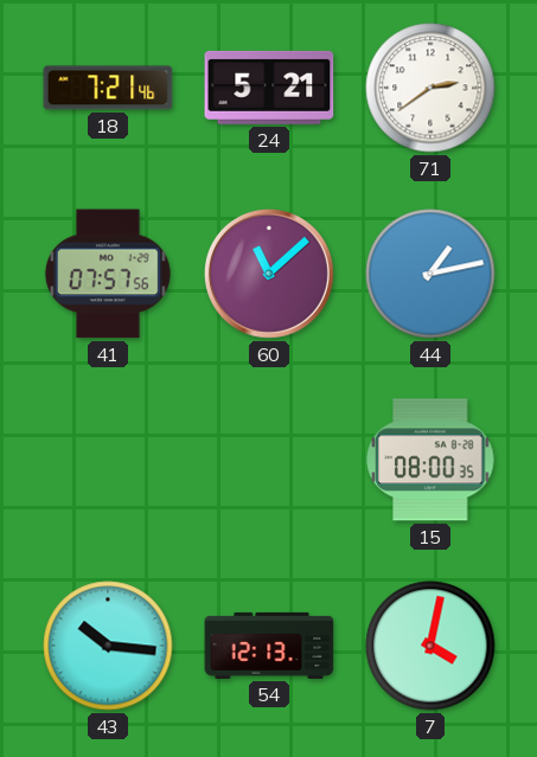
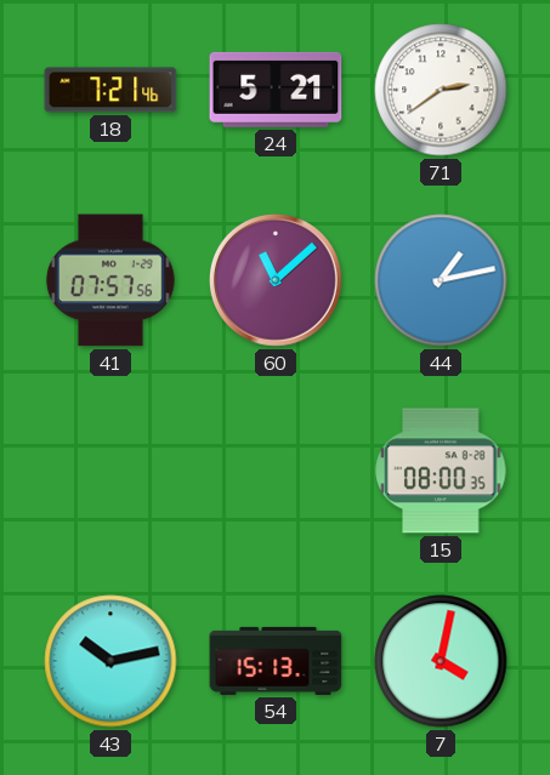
43: 10:16 -> 10:13
54: 12:13 -> 15:13
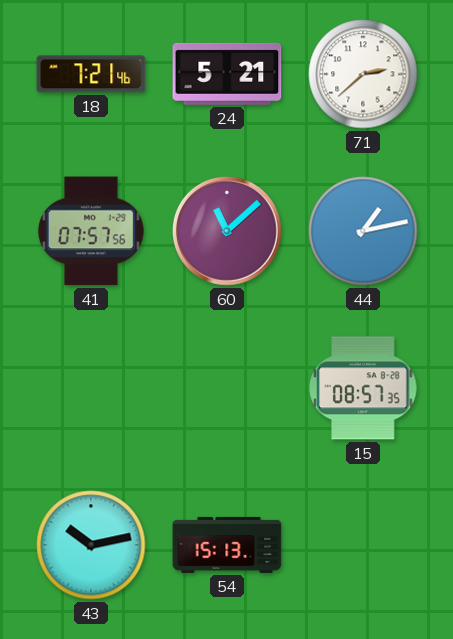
71: 2:39 -> 2:38
15: 08:00 -> 08:57
7: 4:02 -> none
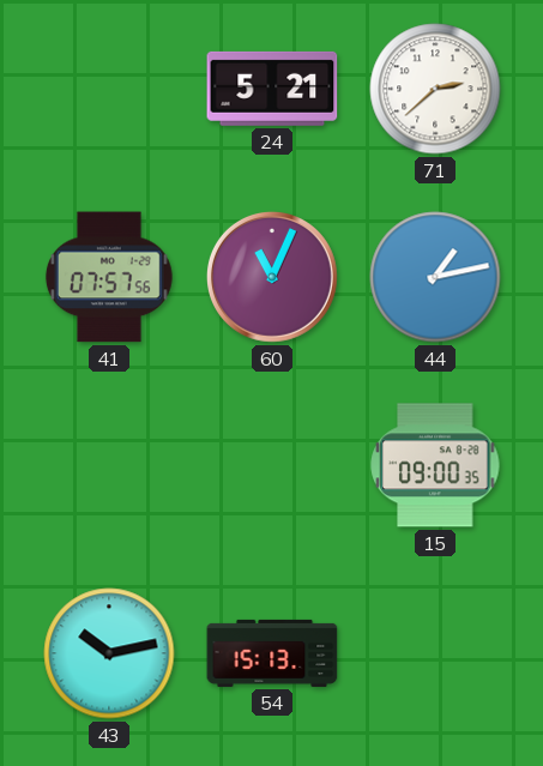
18: 7:21 -> none
60: 11:08 -> 11:04
15: 08:57 -> 09:00
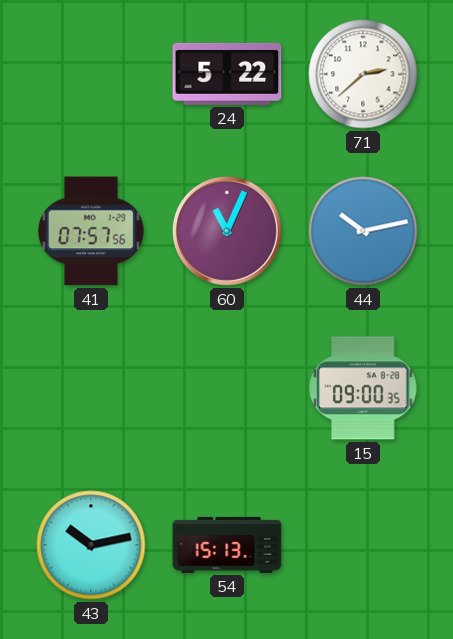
24: 5:21 -> 5:22
44: 1:13 -> 10:13
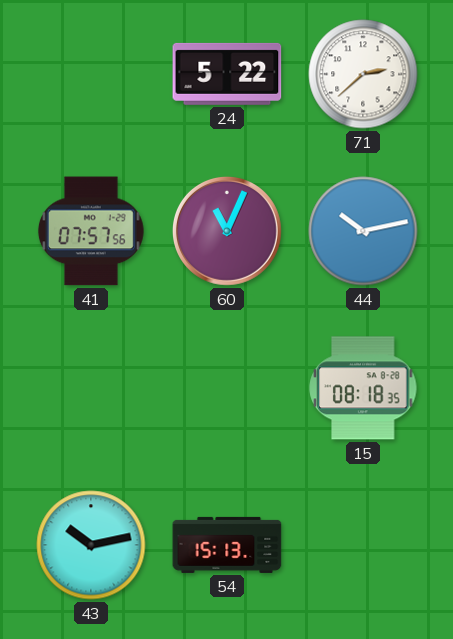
15: 09:00 -> 08:18
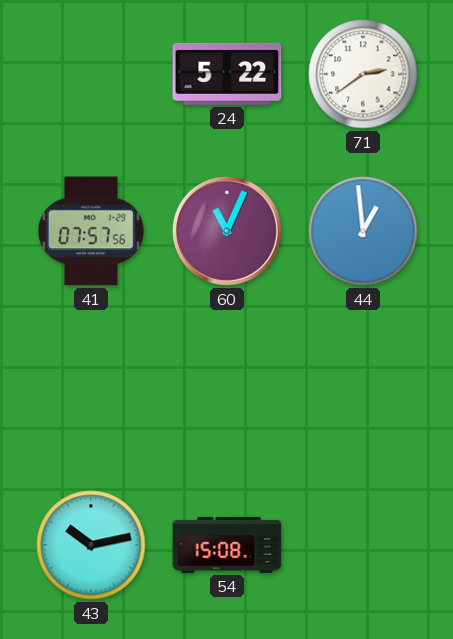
71: 2:38 -> 2:39
44: 10:13 -> 12:59
15: 08:18 -> none
54: 15:13 -> 15:08
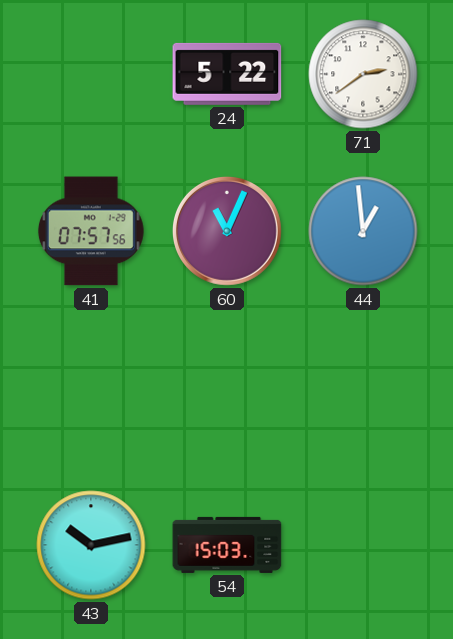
54: 15:08 -> 15:03
